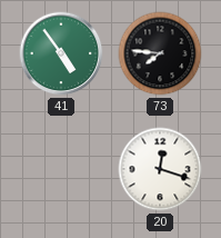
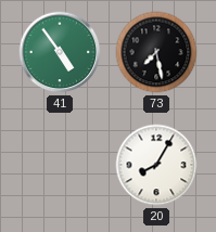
73: 7:46 -> 7:28
20: 12:18 -> 8:05
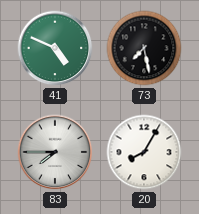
41: 4:54 -> 4:49
83: none -> 7:45
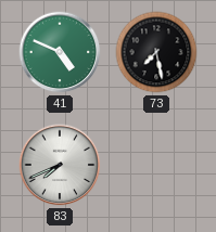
83: 7:45 -> 7:41
20: 8:05 -> none
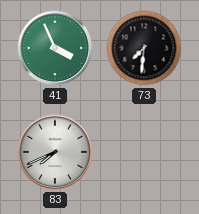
41: 4:49 -> 3:56
73: 7:28 -> 7:31
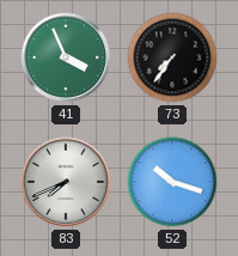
73: 7:31 -> 7:36
52: none -> 10:18
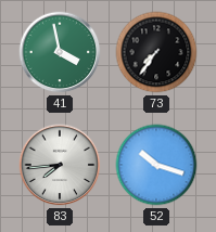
41: 3:56 -> 3:58
83: 7:41 -> 7:44
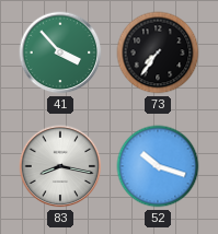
41: 3:58 -> 3:53
83: 7:44 -> 8:17
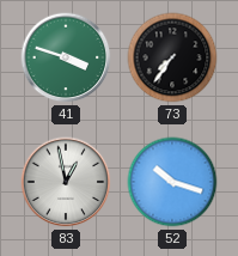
41: 3:53 -> 3:48
83: 8:17 -> 12:58
